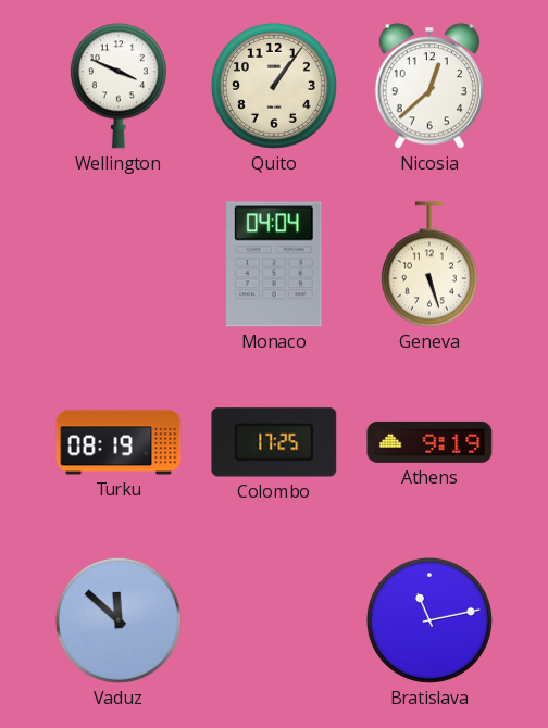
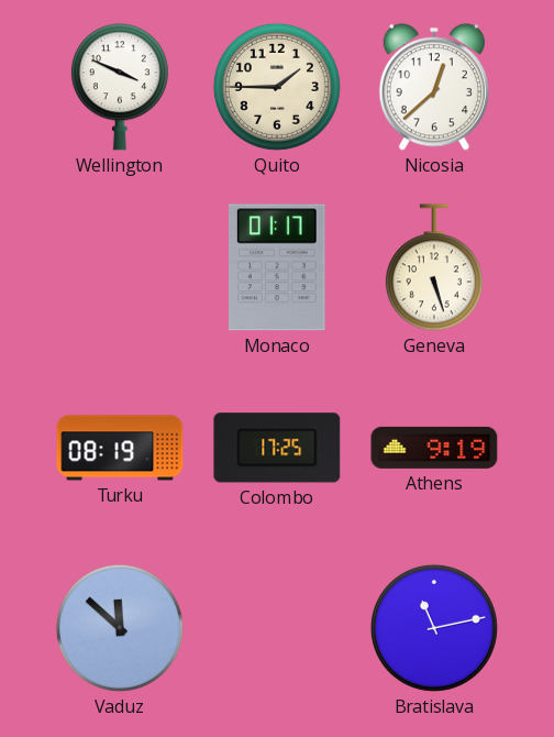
Quito: 1:06 -> 1:45
Monaco: 04:04 -> 01:17
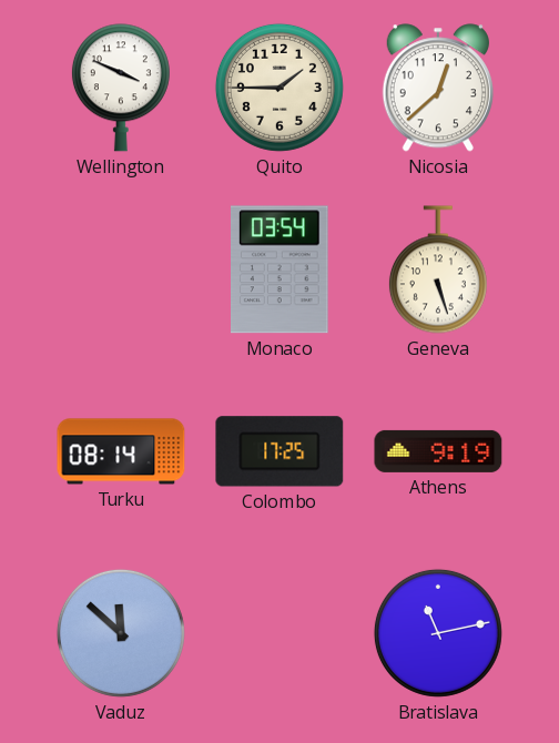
Monaco: 01:17 -> 03:54
Turku: 08:19 -> 08:14
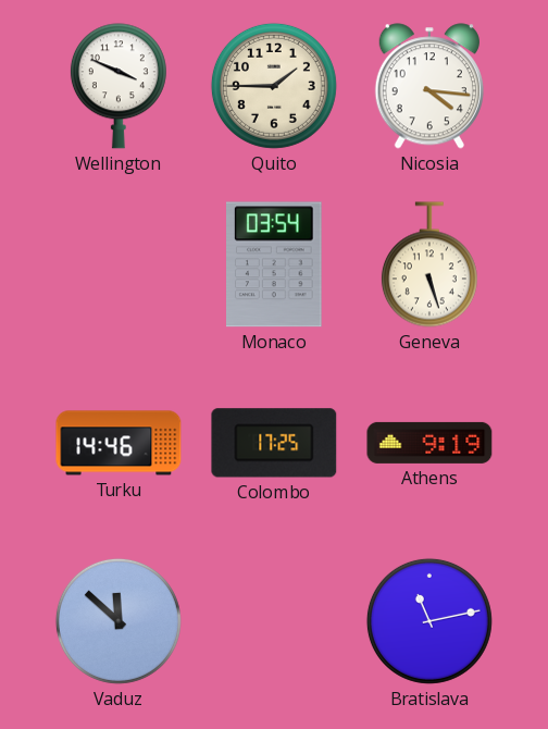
Nicosia: 12:38 -> 4:16
Turku: 08:14 -> 14:46
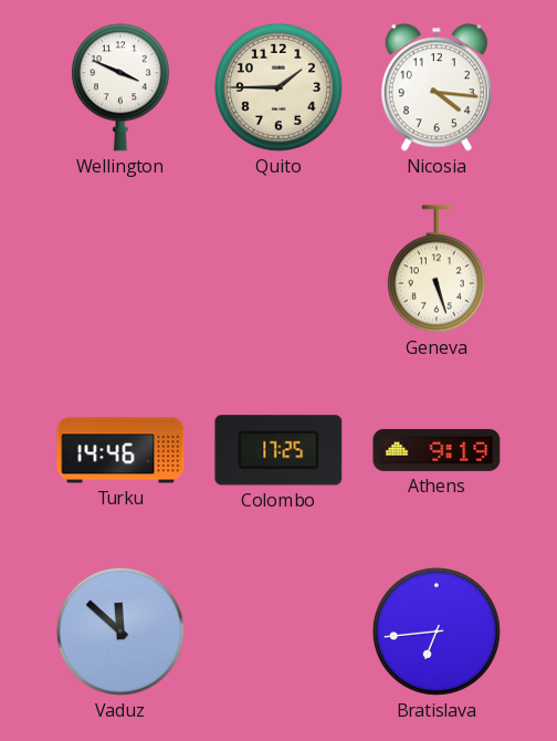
Monaco: 03:54 -> none
Bratislava: 11:13 -> 6:44
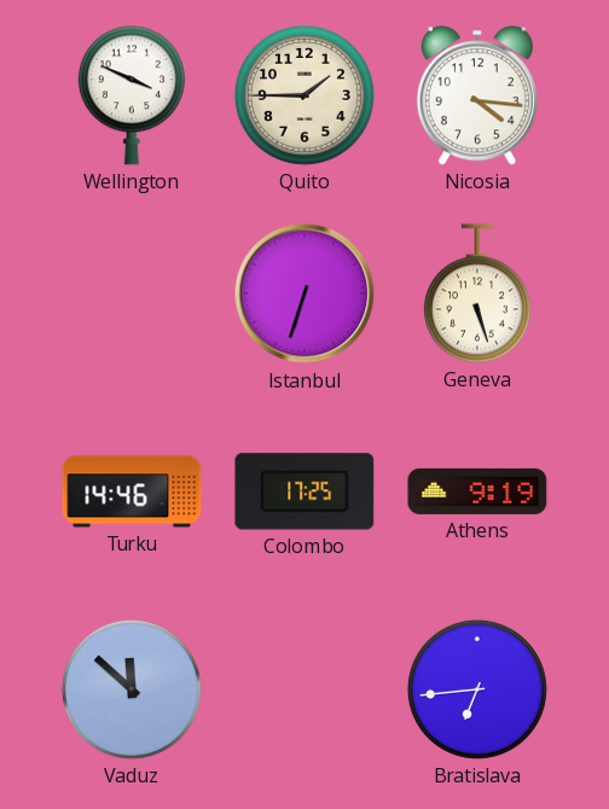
Istanbul: none -> 6:33
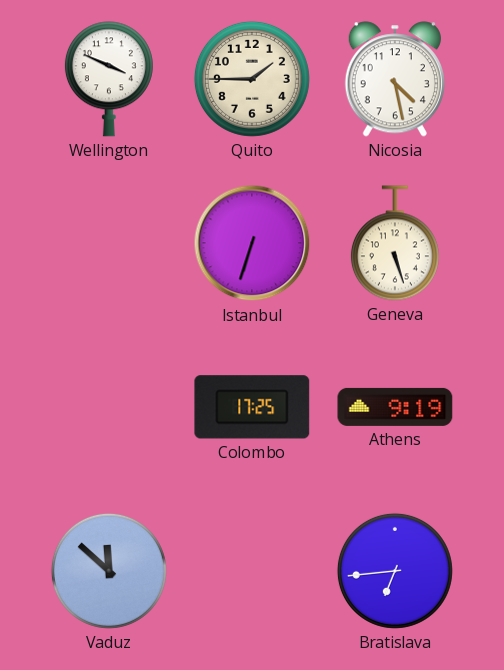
Nicosia: 4:16 -> 4:28
Turku: 14:46 -> none
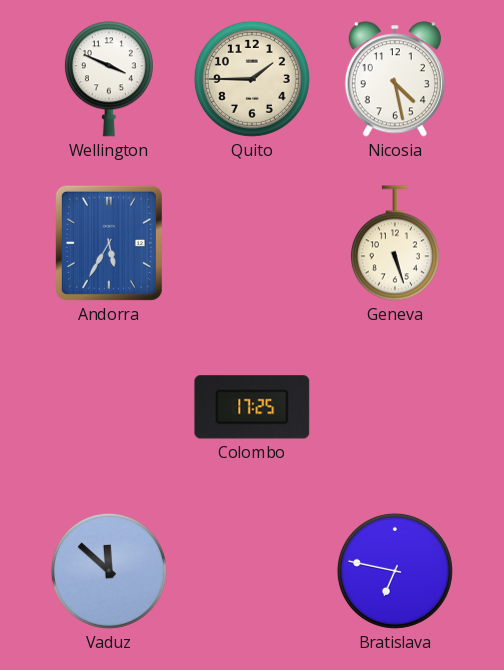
Andorra: none -> 5:35
Istanbul: 6:33 -> none
Athens: 9:19 -> none
Bratislava: 6:44 -> 6:47
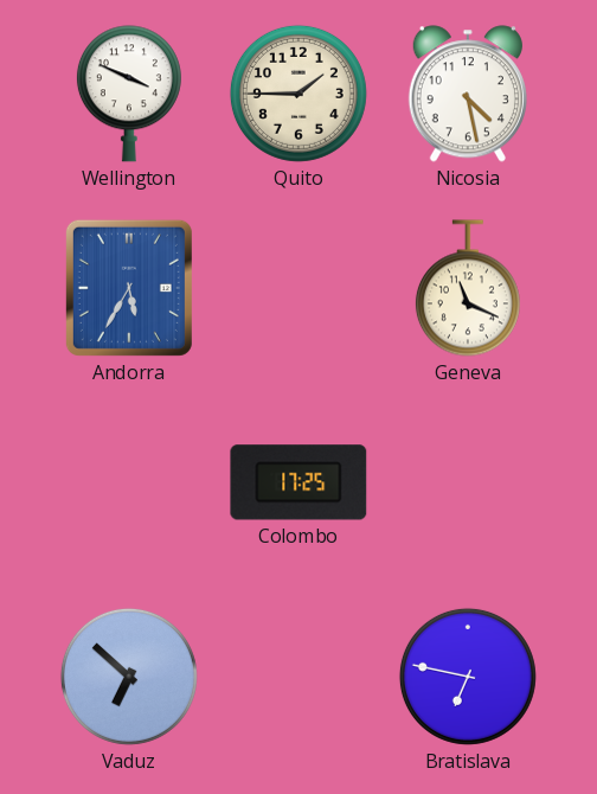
Geneva: 5:27 -> 11:19
Vaduz: 11:52 -> 6:52
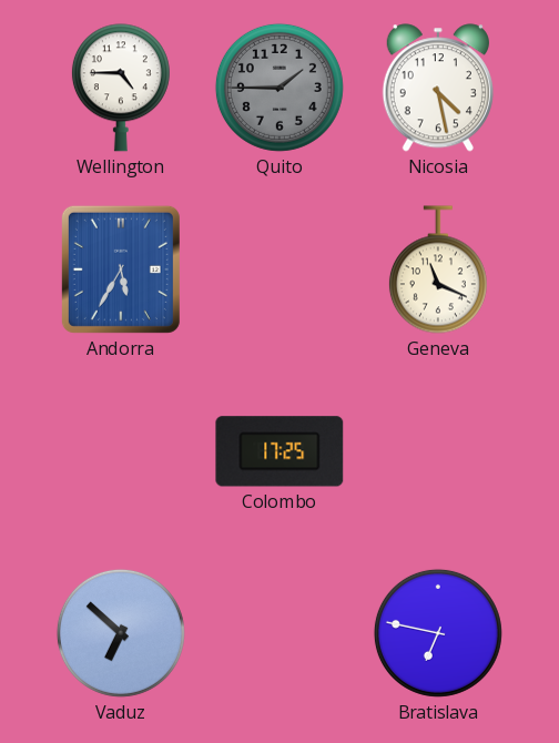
Wellington: 3:49 -> 4:45
Quito dial: cream -> grey
